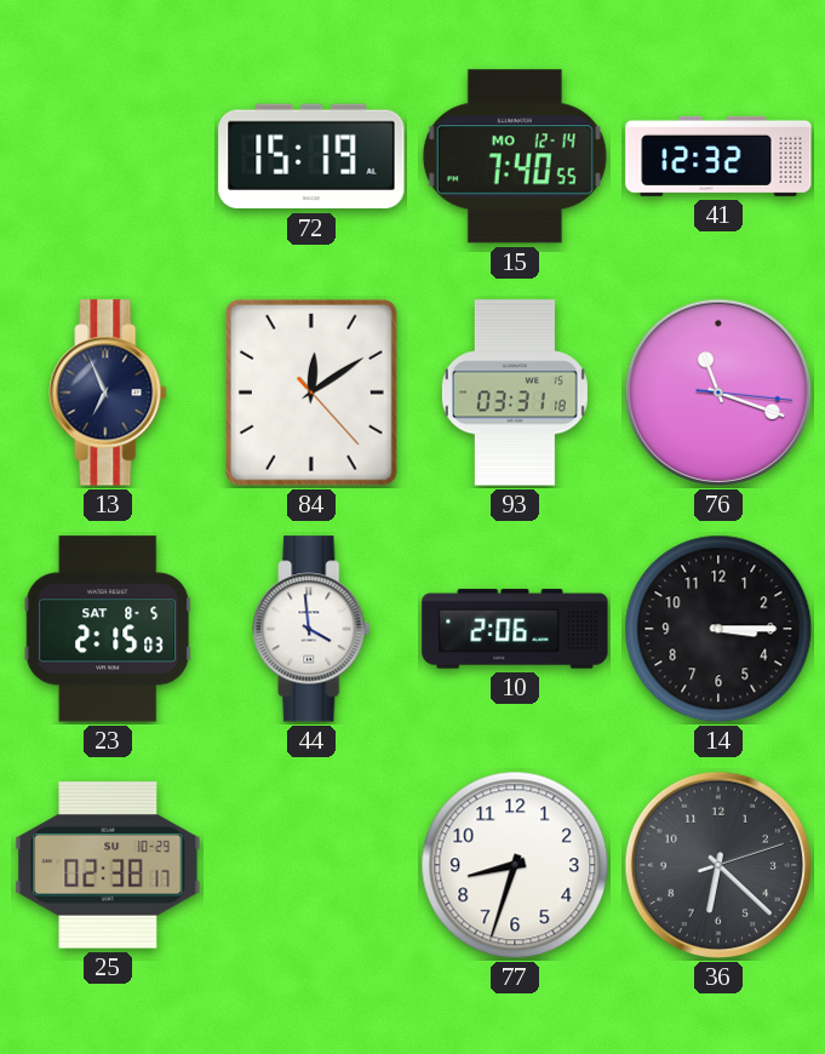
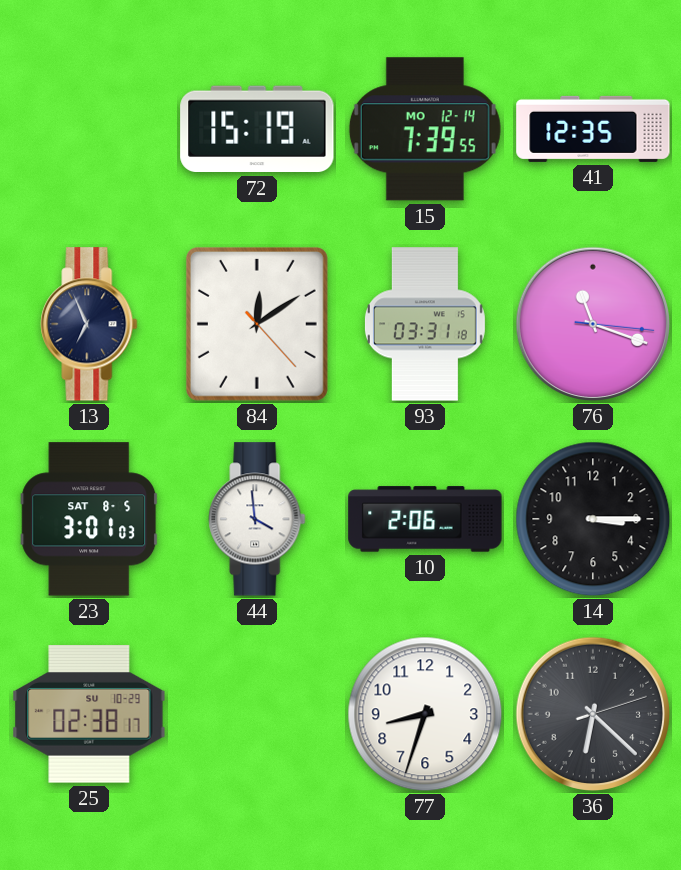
15: 7:40 -> 7:39
41: 12:32 -> 12:35
23: 2:15 -> 3:01
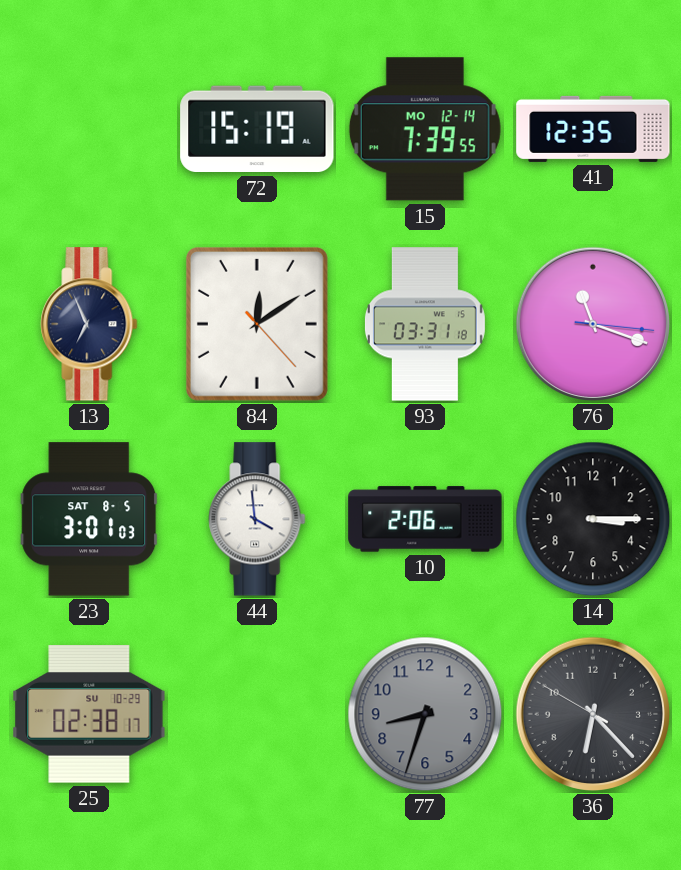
77 dial: white -> grey
36: 6:22:12 -> 6:22:50
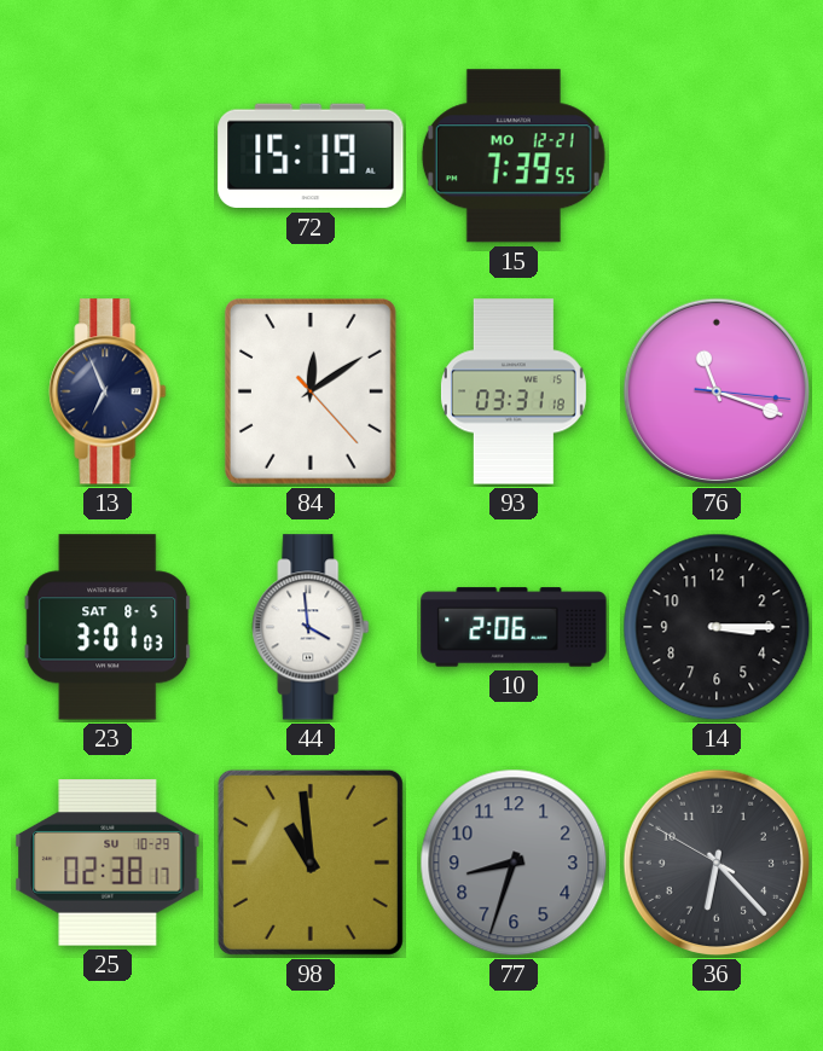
15 date: MO 12-14 -> MO 12-21
41: 12:35 -> none
98: none -> 10:59
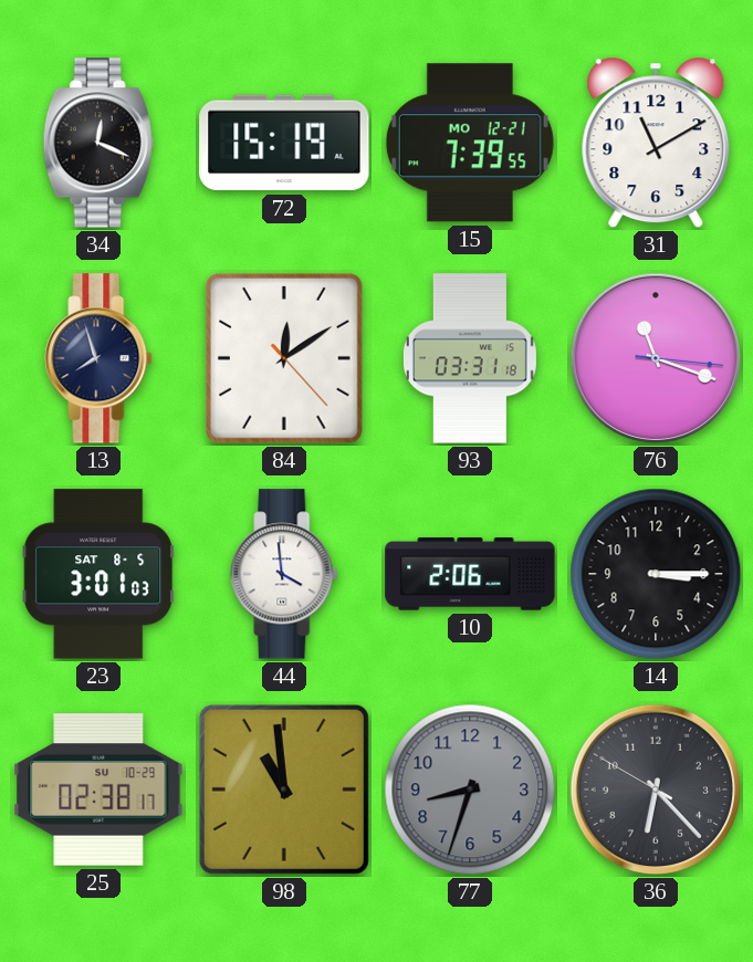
34: none -> 12:19
31: none -> 11:10
13: 6:56 -> 7:57
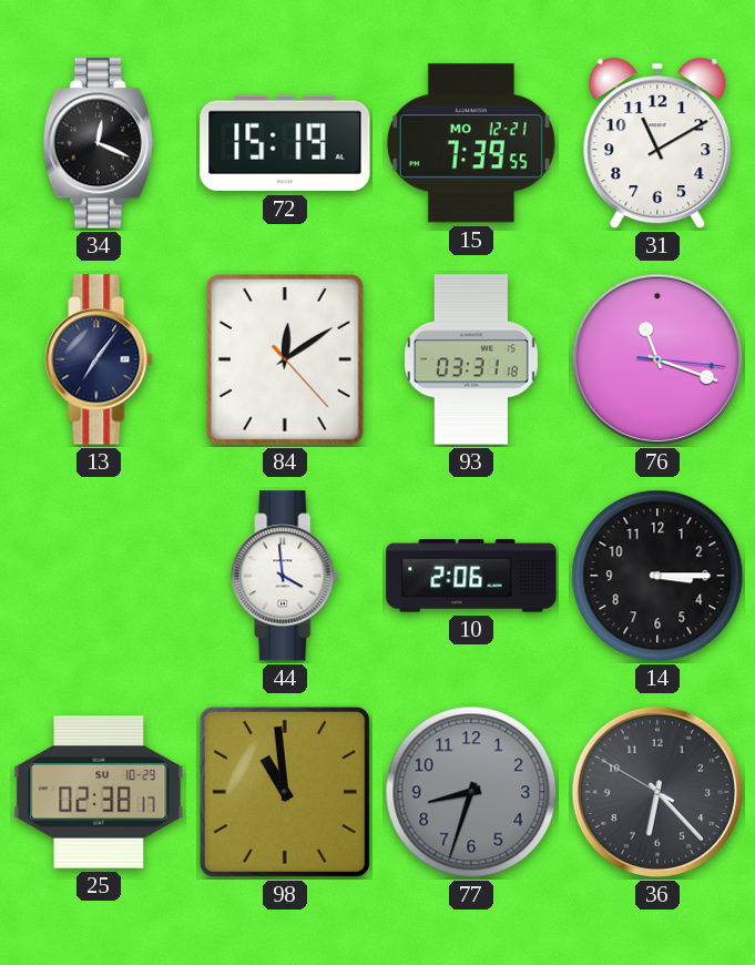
13: 7:57 -> 7:06
23: 3:01 -> none
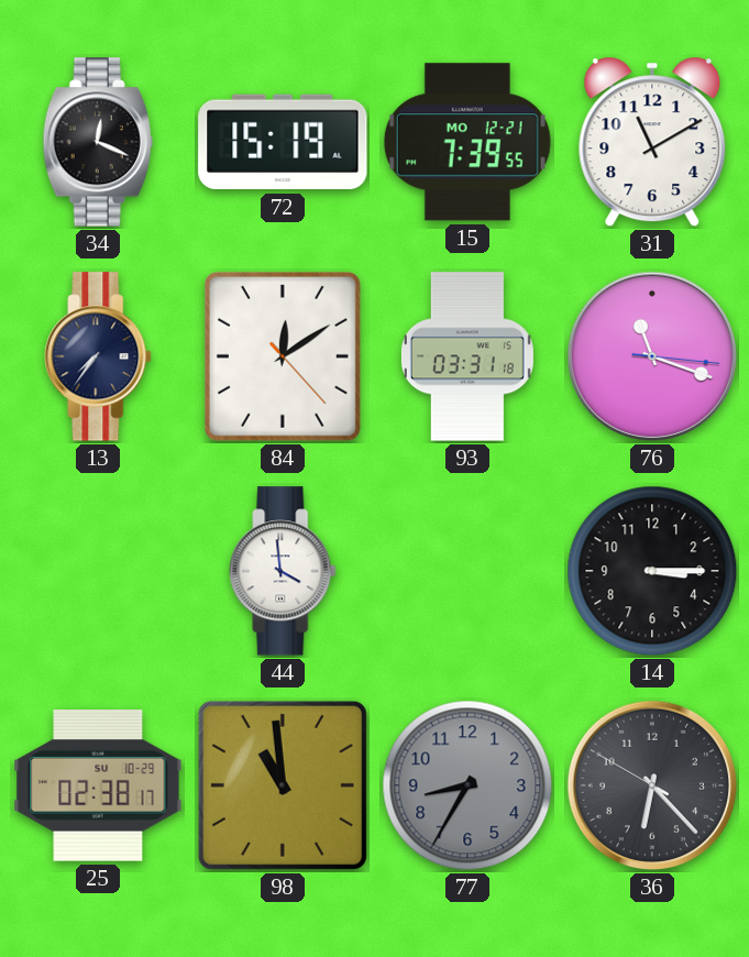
13: 7:06 -> 7:36
10: 2:06 -> none
77: 8:33 -> 8:35
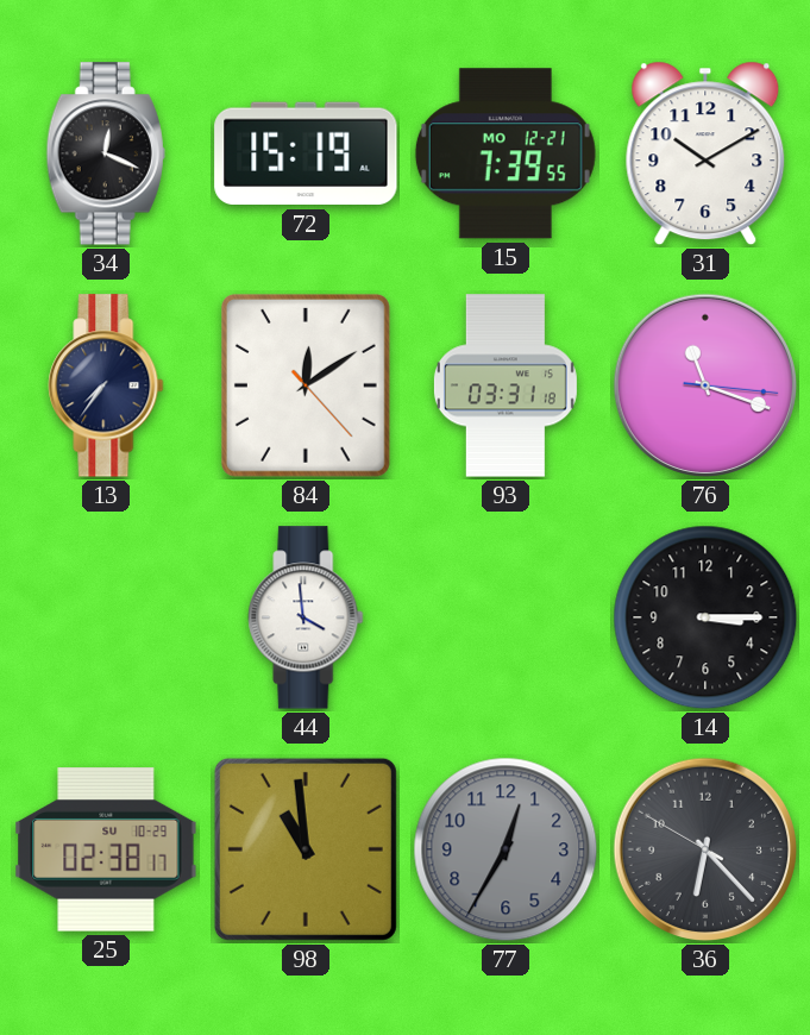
31: 11:10 -> 10:10
77: 8:35 -> 12:35
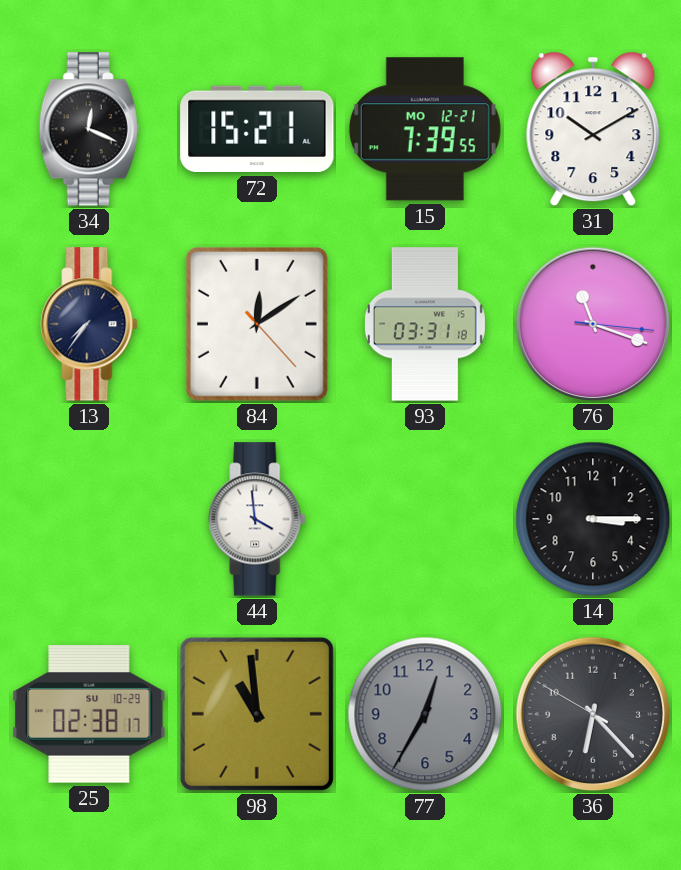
72: 15:19 -> 15:21
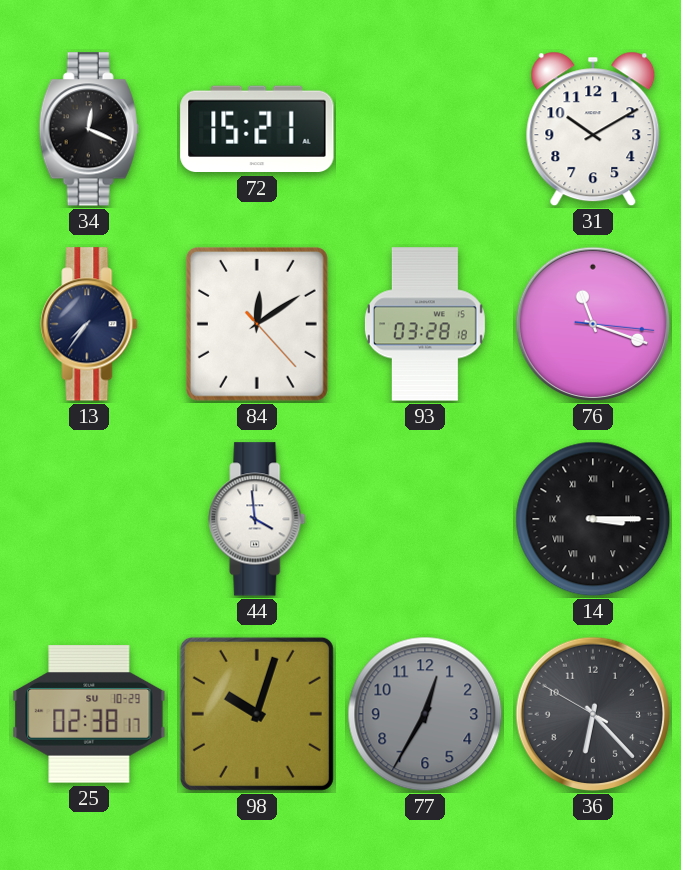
15: 7:39 -> none
93: 03:31 -> 03:28
14 numerals: Arabic -> Roman
98: 10:59 -> 10:03
